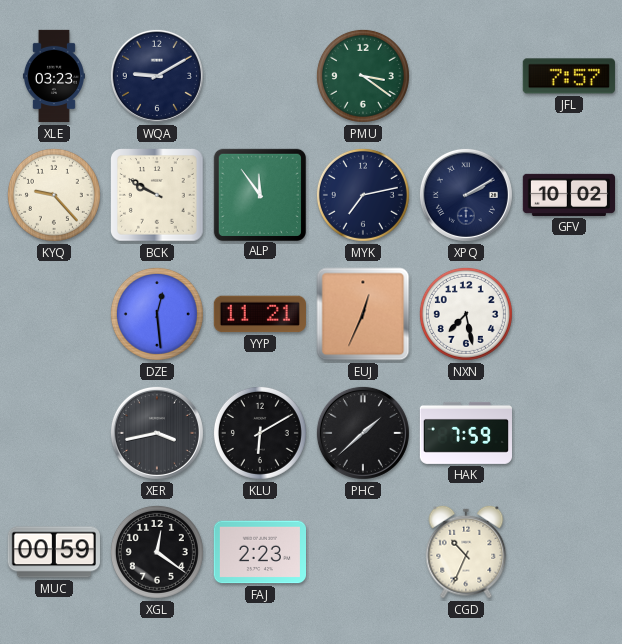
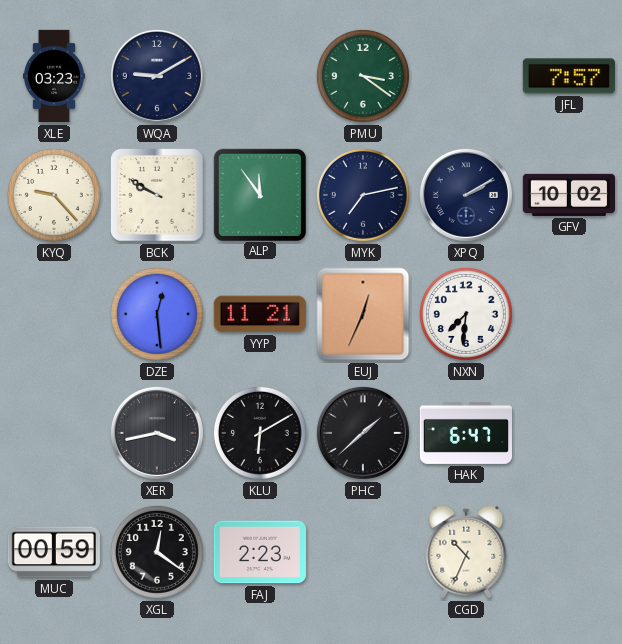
NXN: 7:28 -> 7:31
HAK: 7:59 -> 6:47
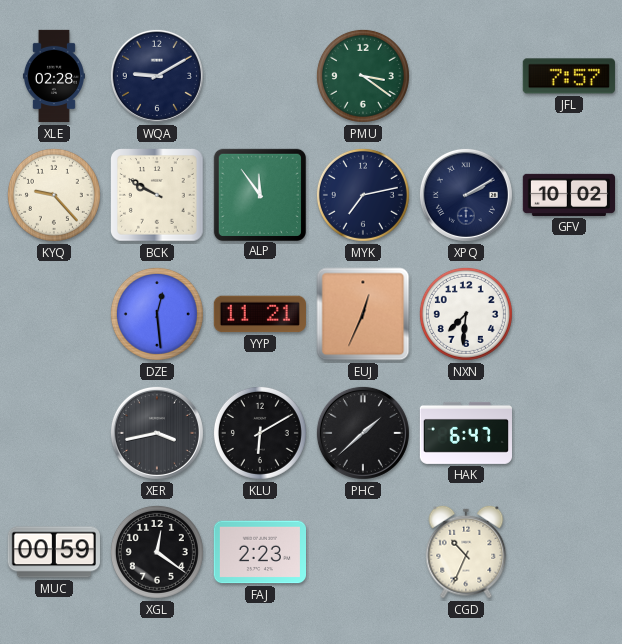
XLE: 03:23 -> 02:28
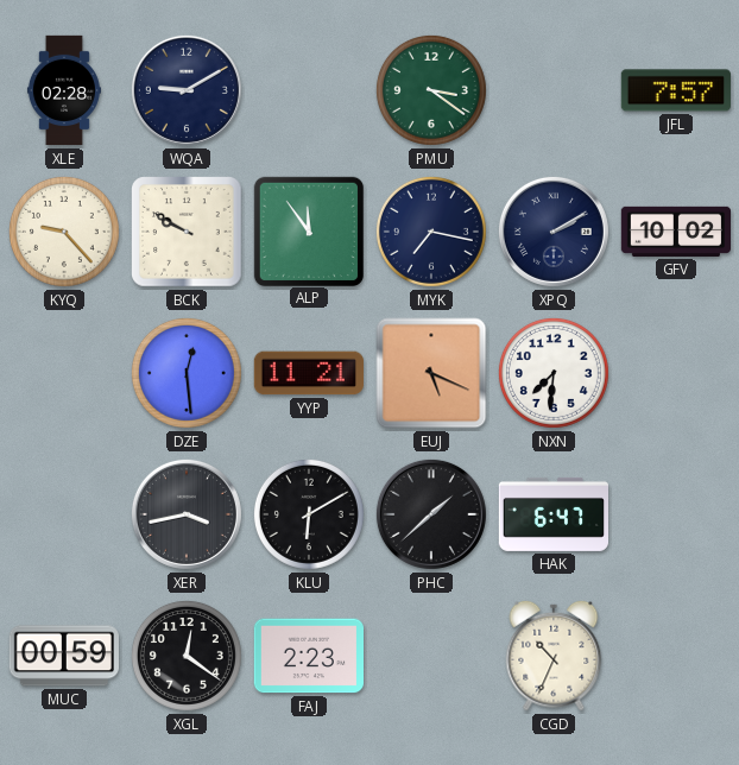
MYK: 7:13 -> 7:17
EUJ: 12:34 -> 5:19
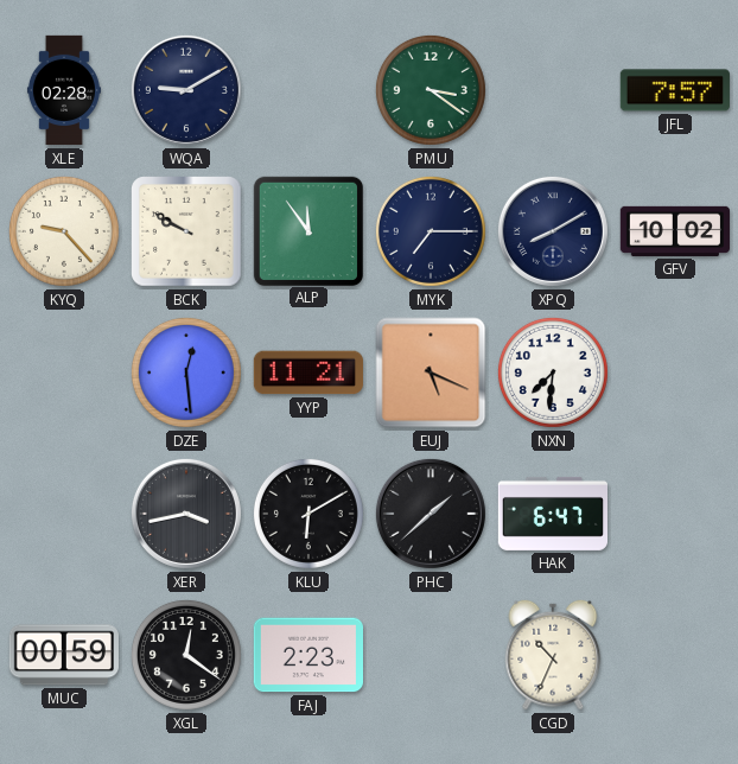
MYK: 7:17 -> 7:15
XPQ: 2:10 -> 8:10
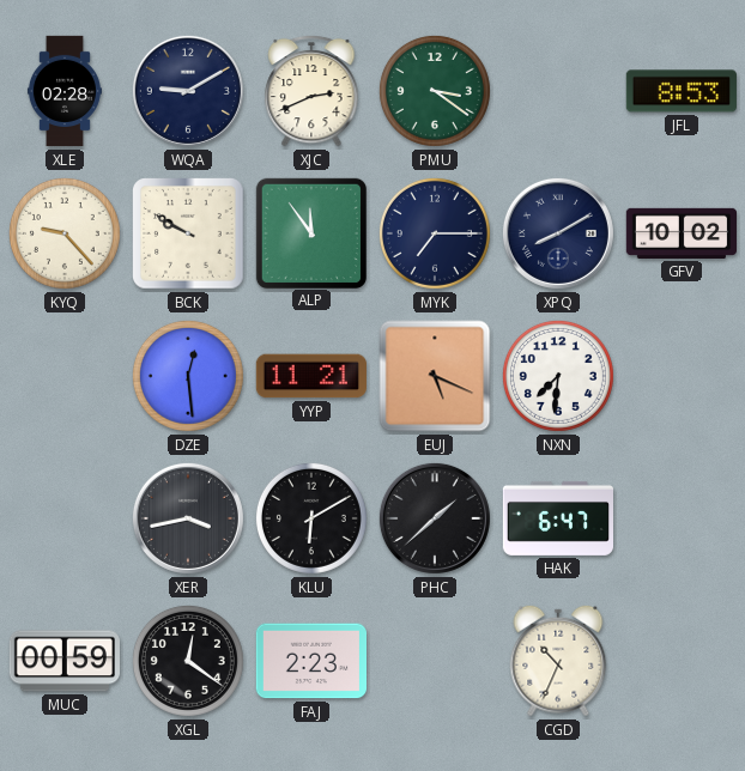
XJC: none -> 2:41
JFL: 7:57 -> 8:53
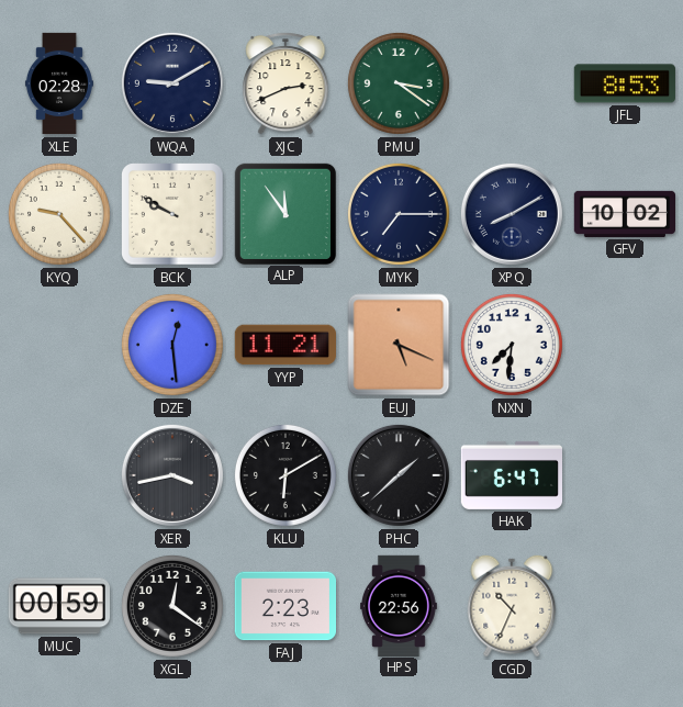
HPS: none -> 22:56
